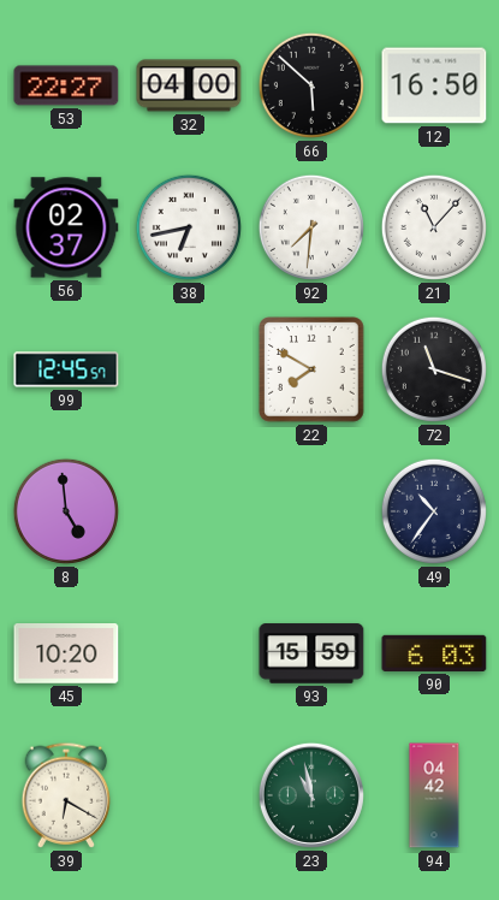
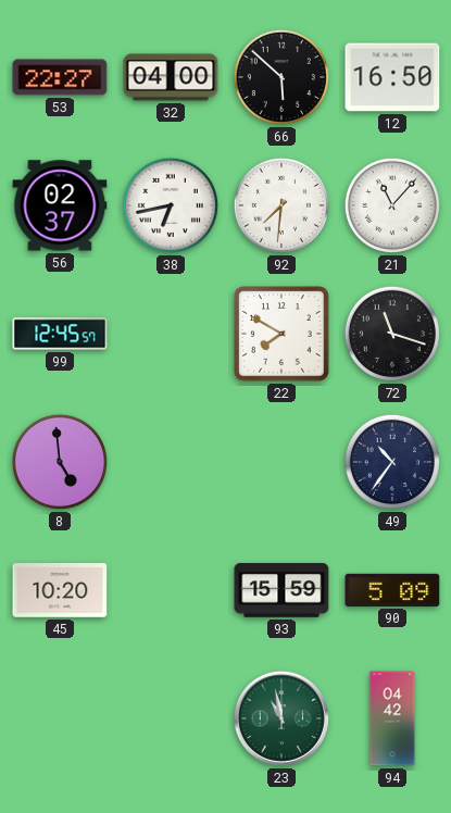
90: 6:03 -> 5:09
39: 6:20 -> none
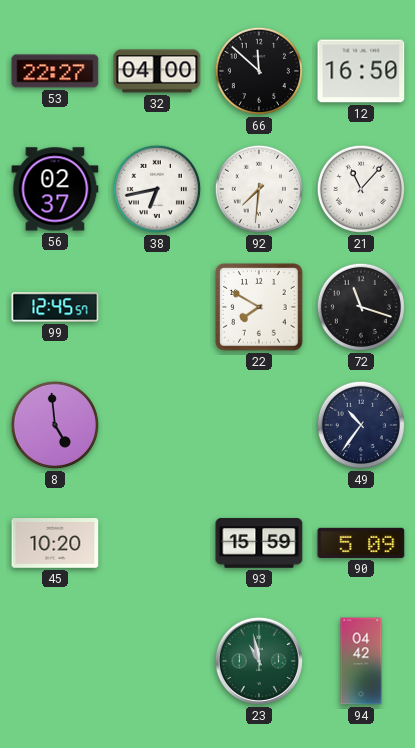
66: 5:52 -> 11:52
